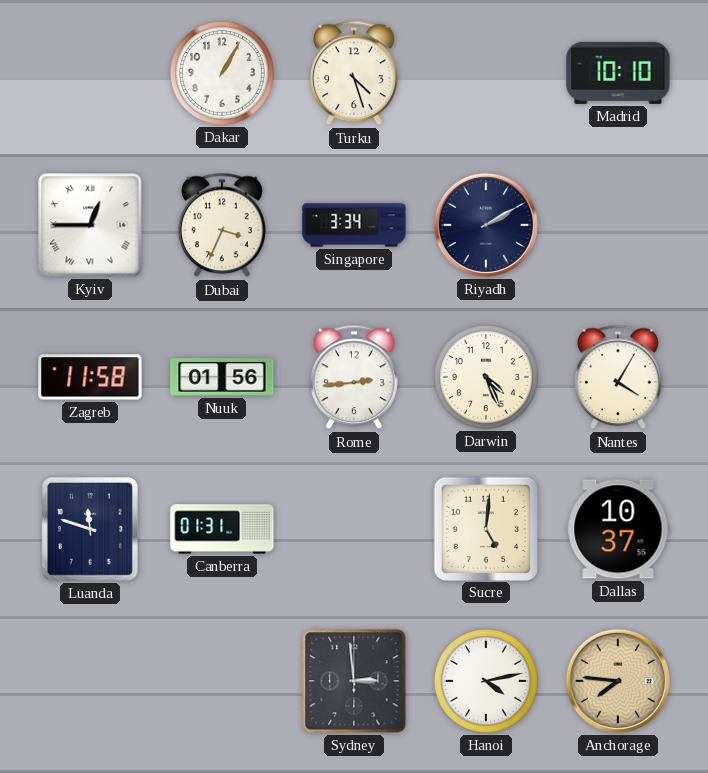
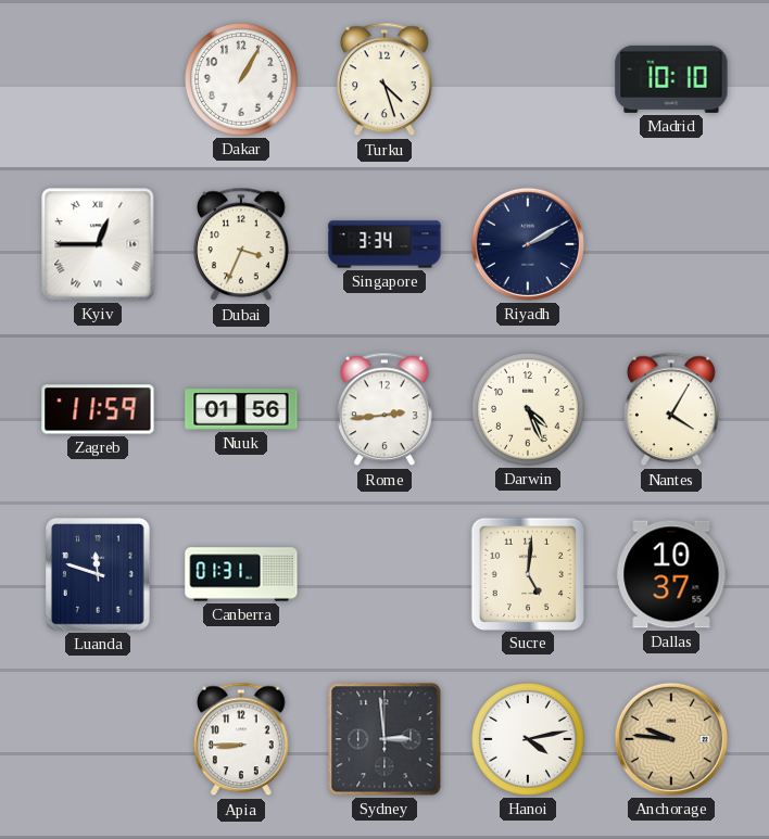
Zagreb: 11:58 -> 11:59
Apia: none -> 8:45
Anchorage: 7:46 -> 9:46
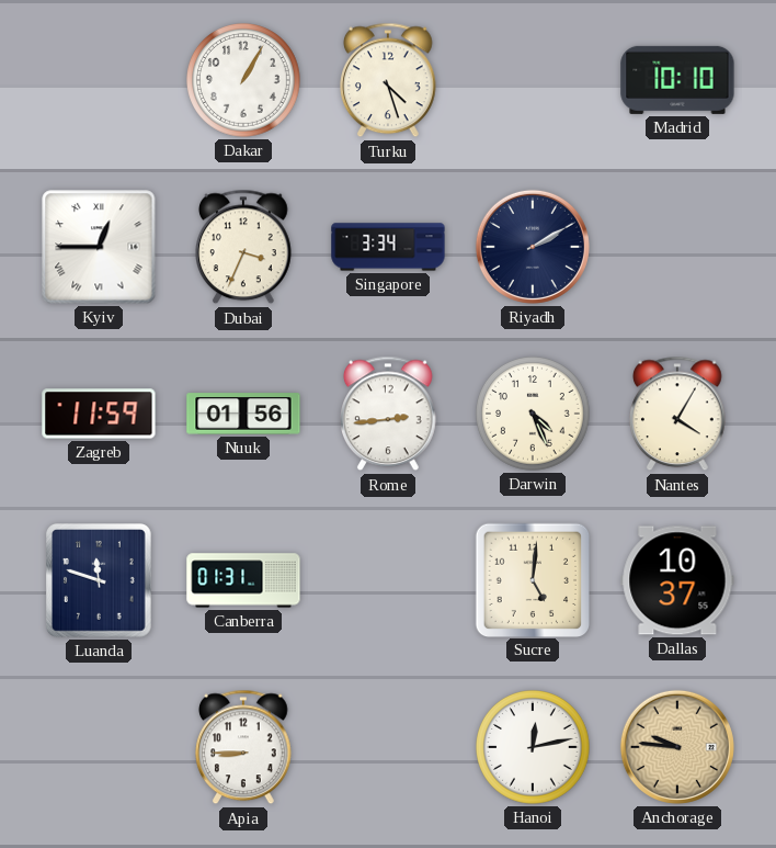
Sydney: 2:59 -> none
Hanoi: 4:13 -> 12:13
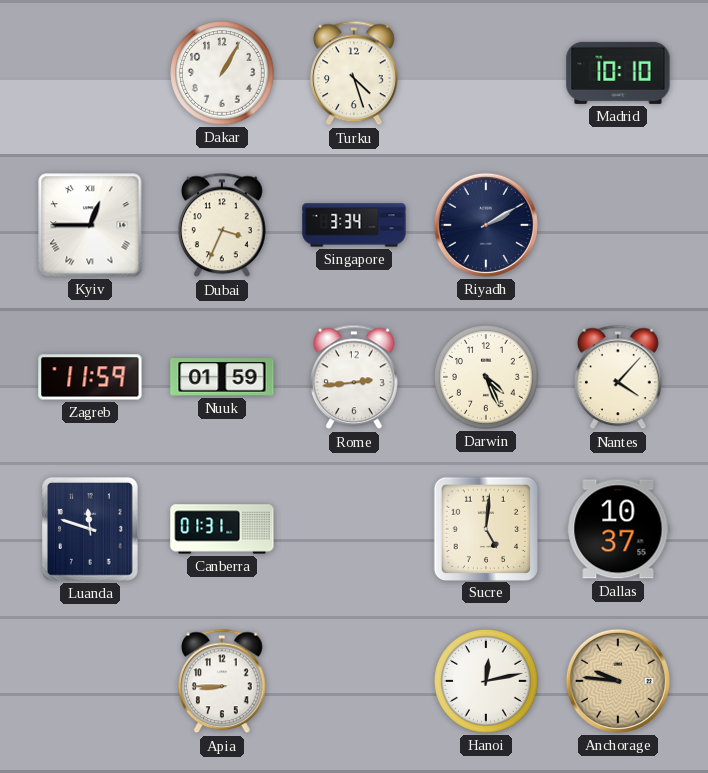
Nuuk: 01:56 -> 01:59
Nantes: 4:05 -> 4:07
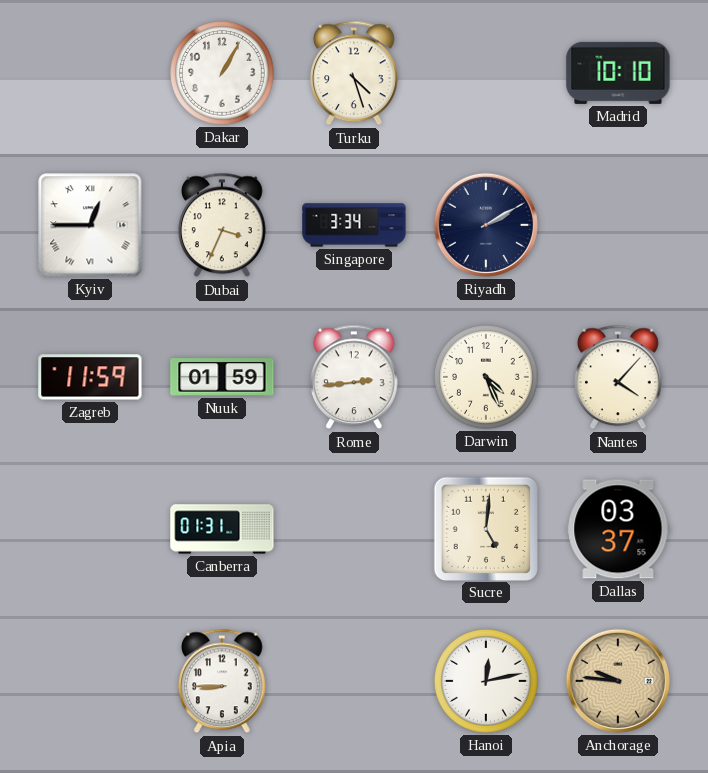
Luanda: 11:48 -> none
Dallas: 10:37 -> 03:37
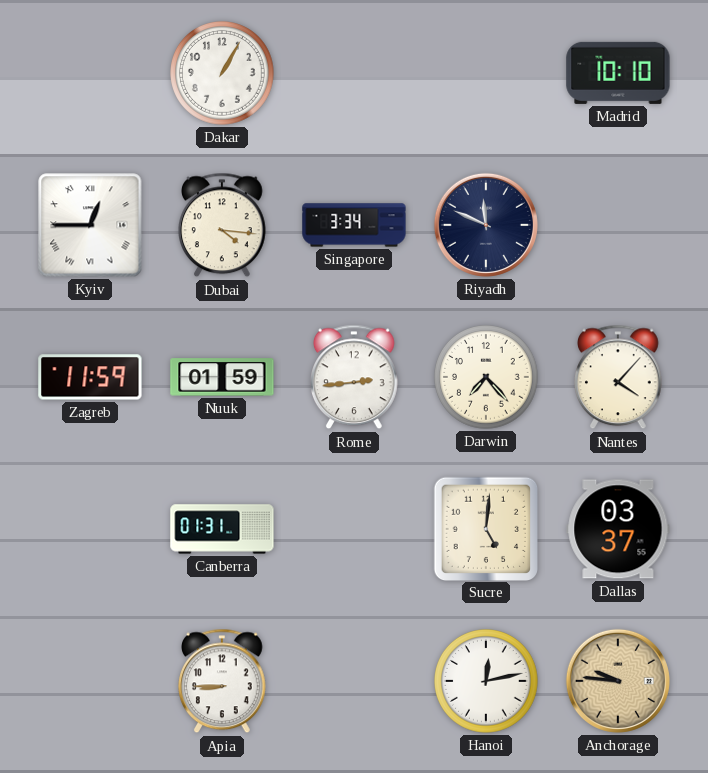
Turku: 4:27 -> none
Dubai: 3:34 -> 4:16
Riyadh: 2:10 -> 11:49
Darwin: 4:26 -> 7:23
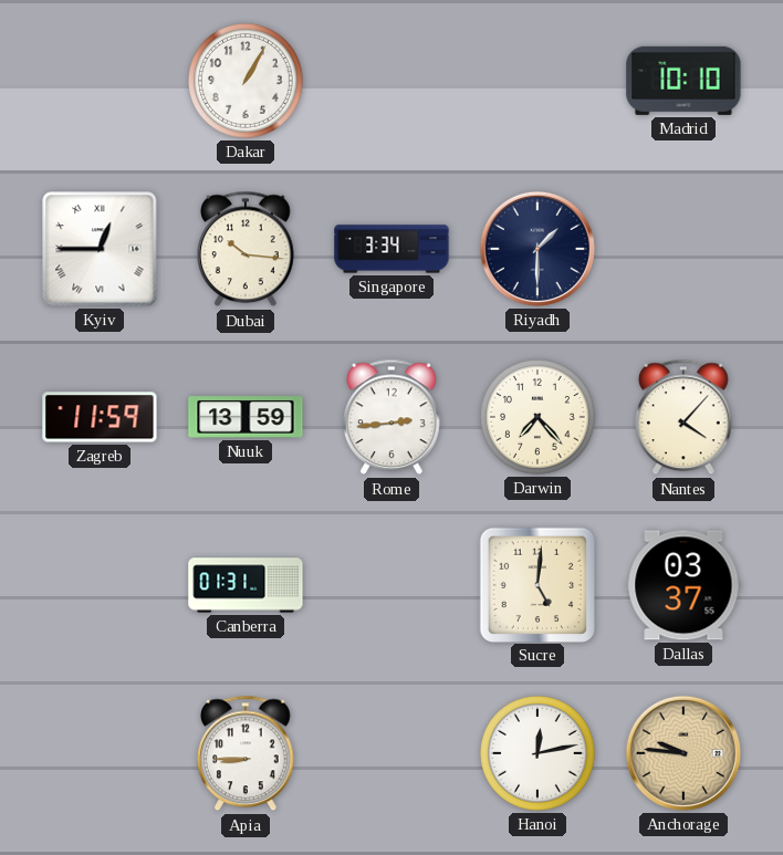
Dubai: 4:16 -> 10:16
Riyadh: 11:49 -> 1:30
Nuuk: 01:59 -> 13:59
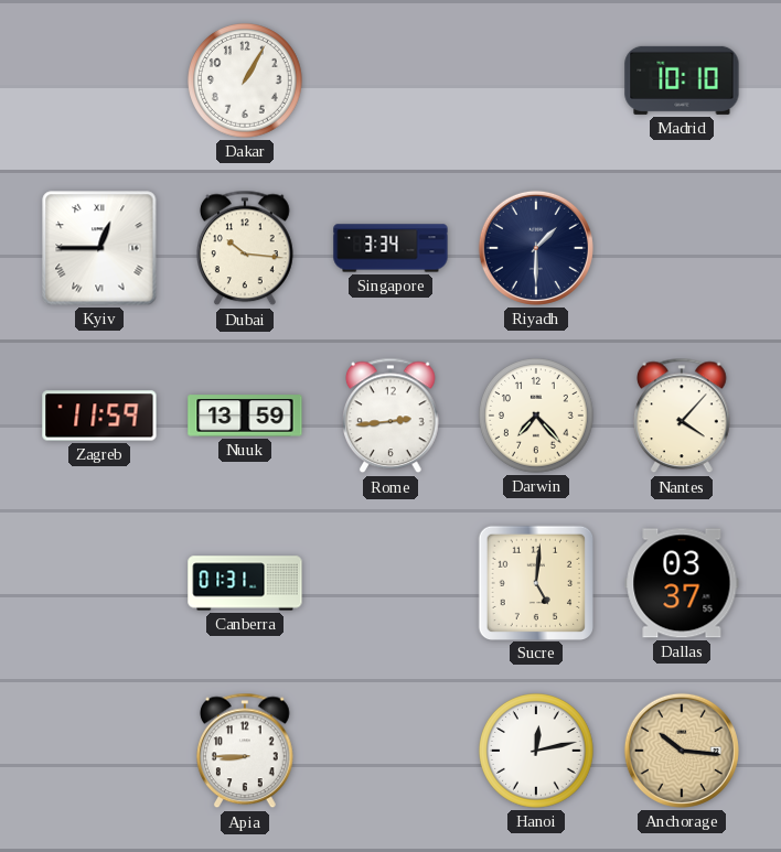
Anchorage: 9:46 -> 10:16
